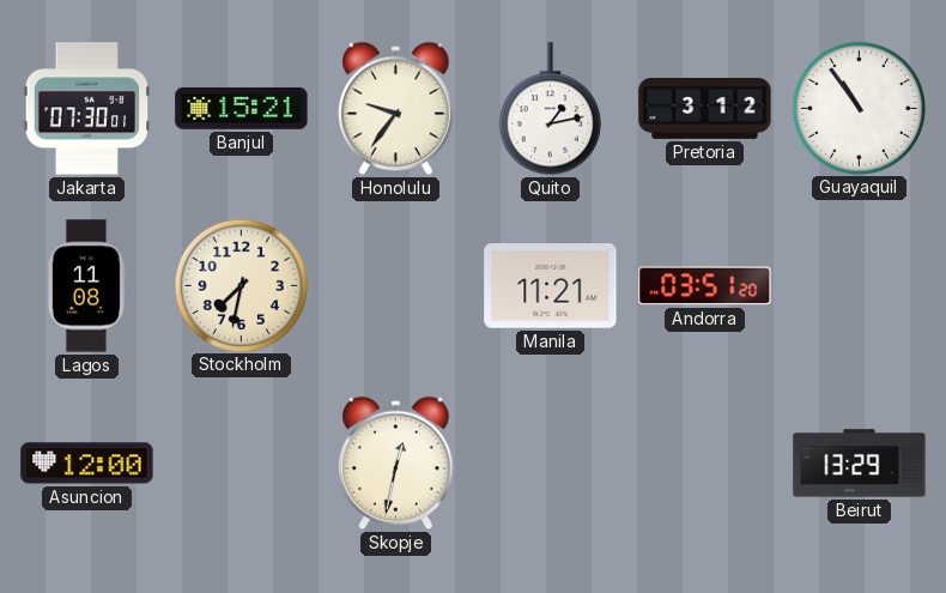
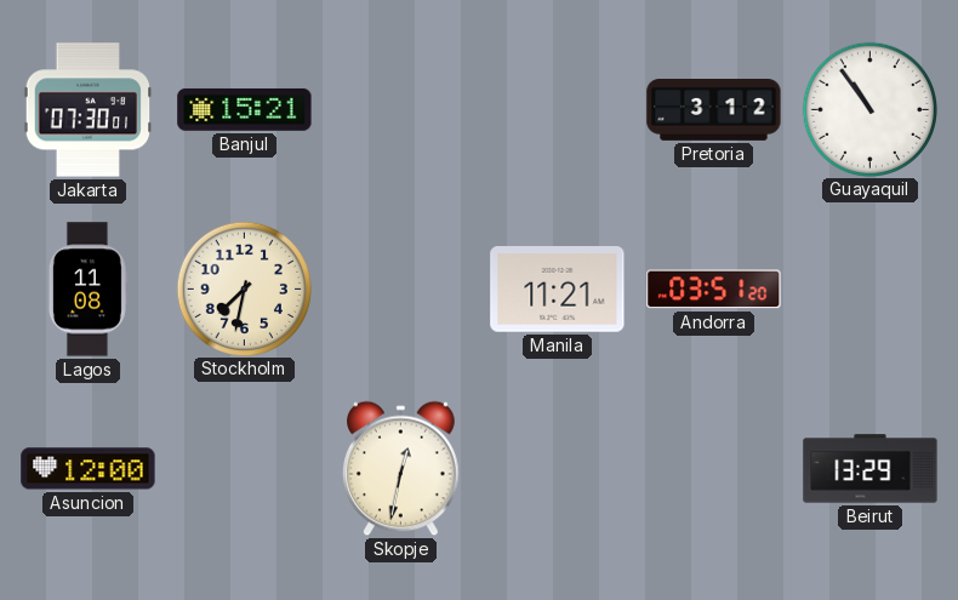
Honolulu: 9:36 -> none
Quito: 1:13 -> none
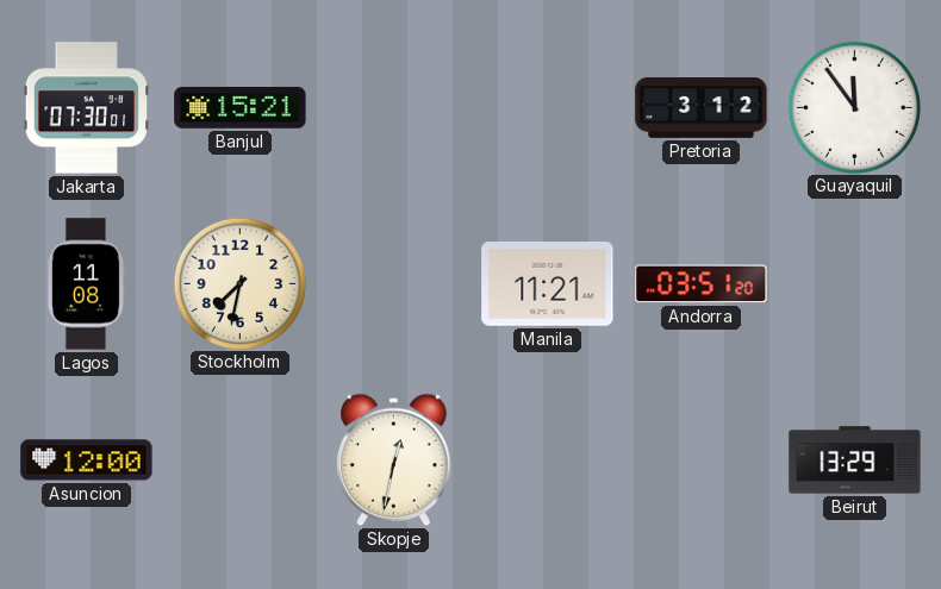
Guayaquil: 10:54 -> 11:54
